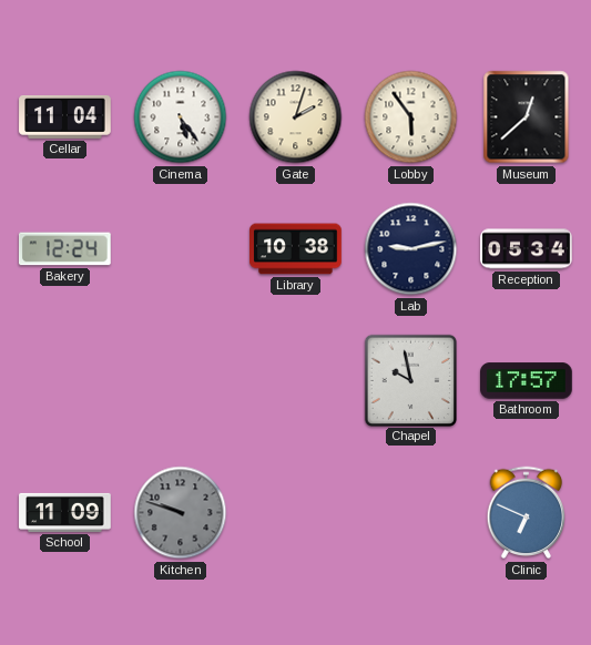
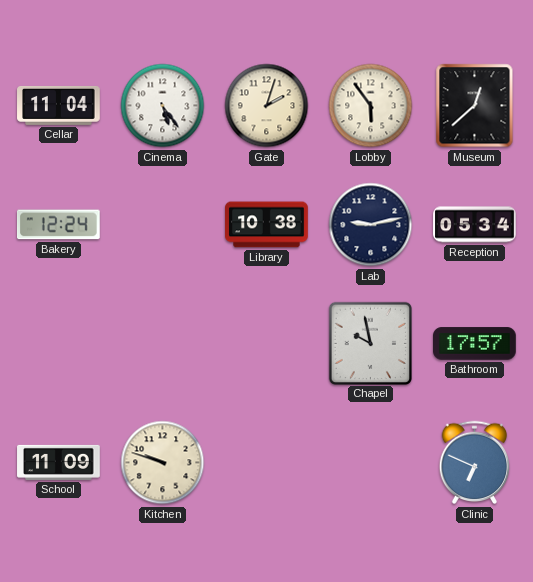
Kitchen dial: grey -> cream
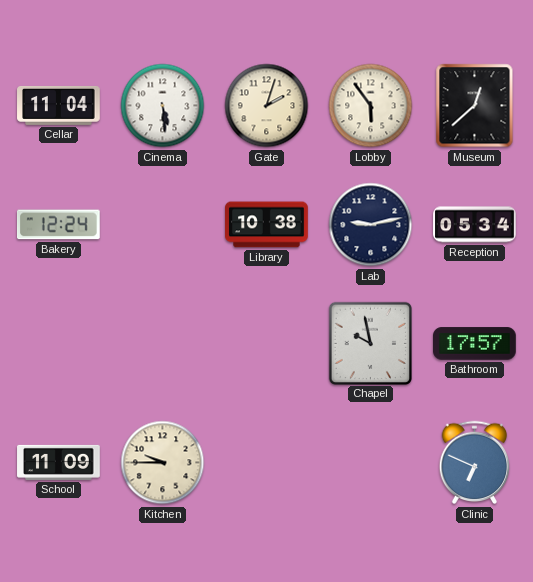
Cinema: 5:24 -> 5:29
Kitchen: 9:48 -> 9:45
